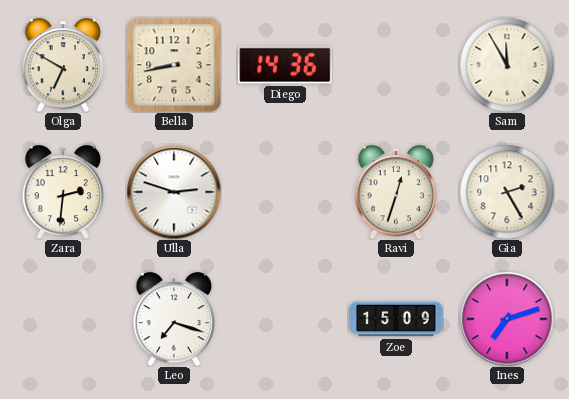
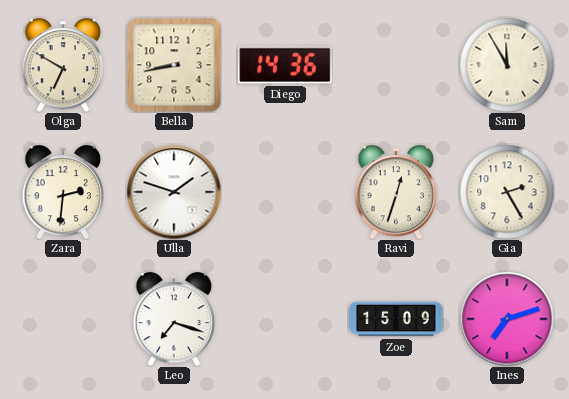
Ulla: 2:48 -> 1:48
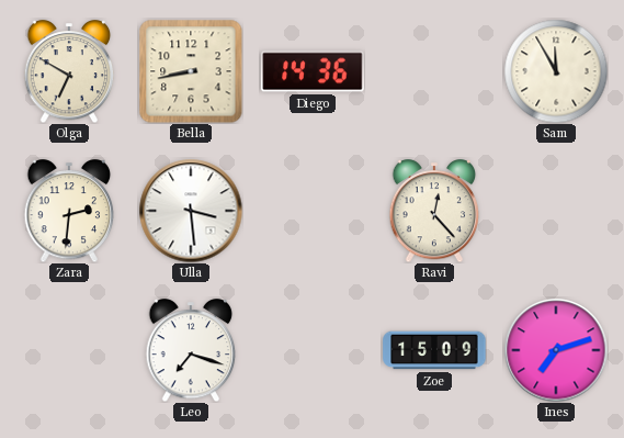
Ulla: 1:48 -> 3:29
Ravi: 12:33 -> 12:23
Gia: 2:25 -> none
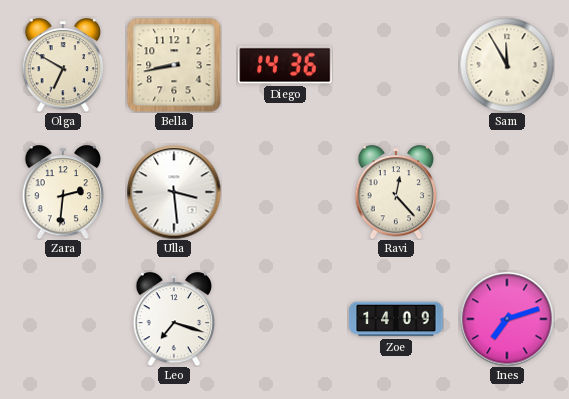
Zoe: 15:09 -> 14:09
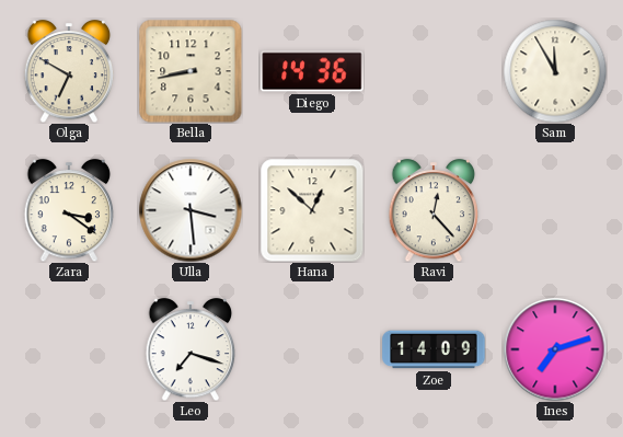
Zara: 2:31 -> 3:21
Hana: none -> 12:52
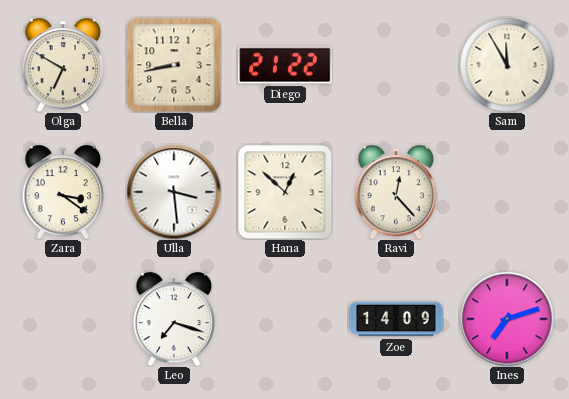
Diego: 14:36 -> 21:22
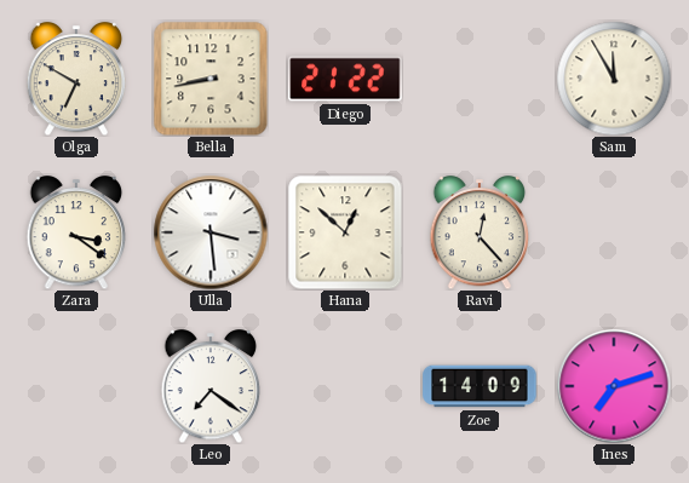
Leo: 7:18 -> 7:21
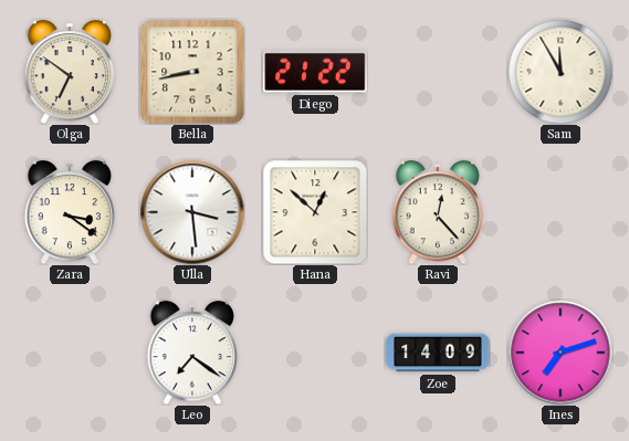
Olga: 6:50 -> 6:51
